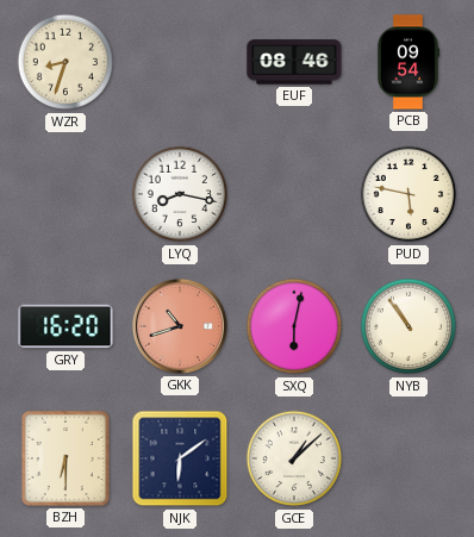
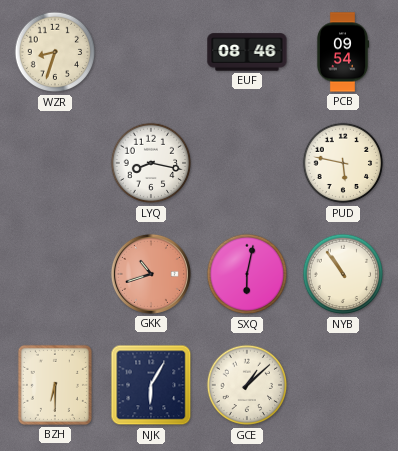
GRY: 16:20 -> none
NJK: 6:09 -> 6:05
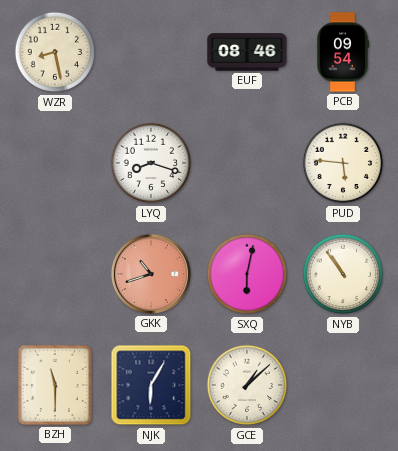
WZR: 8:33 -> 8:28
LYQ: 8:17 -> 8:18
PUD: 5:47 -> 5:46
BZH: 6:30 -> 11:30
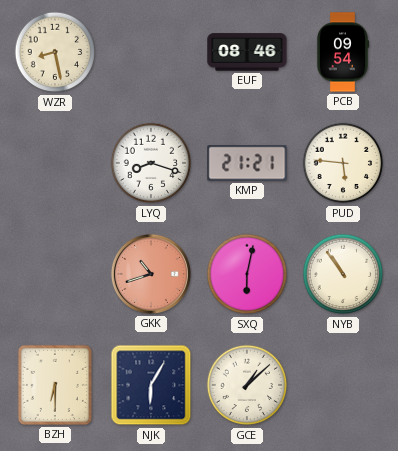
KMP: none -> 21:21
BZH: 11:30 -> 6:30
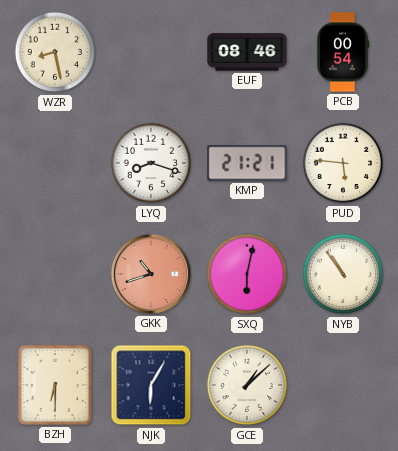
PCB: 09:54 -> 00:54
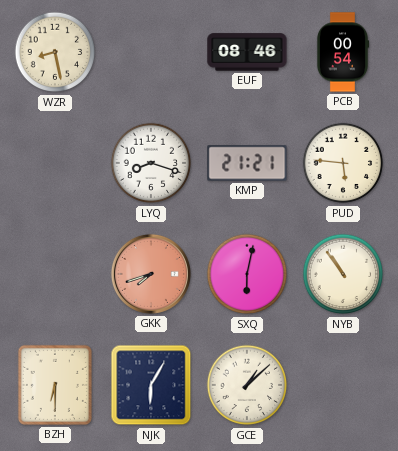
GKK: 10:42 -> 7:42
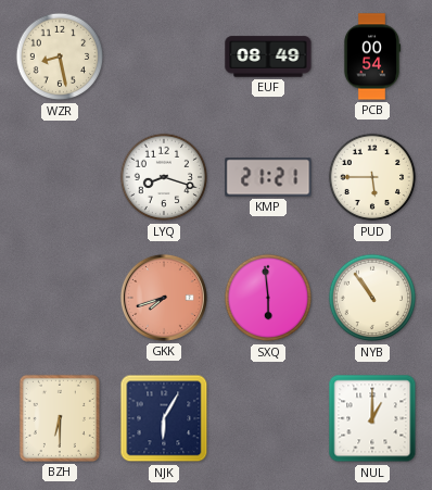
EUF: 08:46 -> 08:49
PUD: 5:46 -> 5:45
SXQ: 6:02 -> 5:59
GCE: 1:08 -> none
NUL: none -> 1:00
